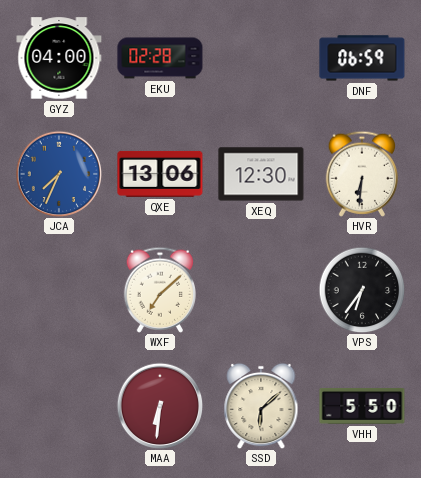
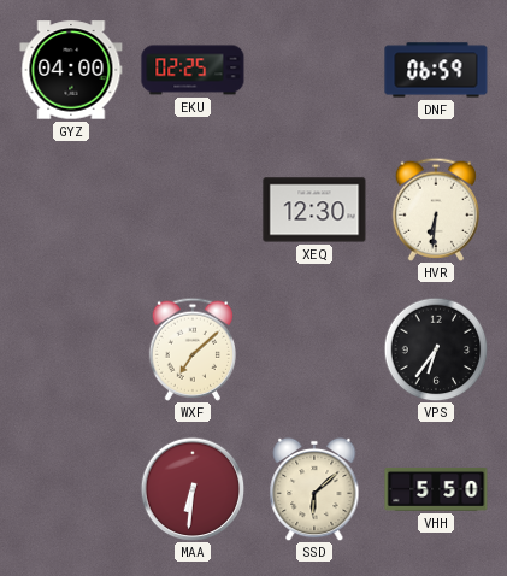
EKU: 02:28 -> 02:25
JCA: 7:34 -> none
QXE: 13:06 -> none
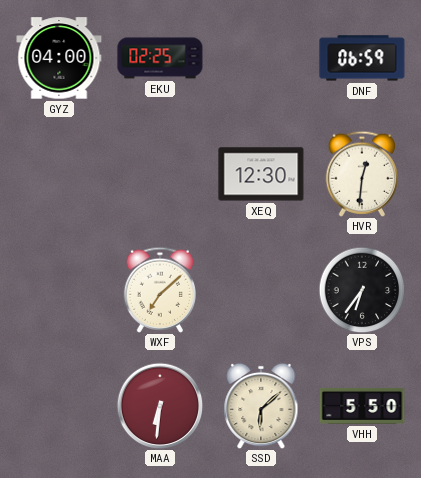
HVR: 6:31 -> 12:31
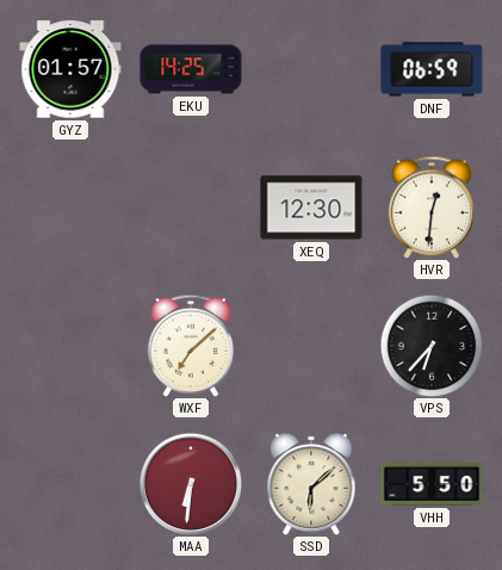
GYZ: 04:00 -> 01:57
EKU: 02:25 -> 14:25
VPS: 6:36 -> 6:37
